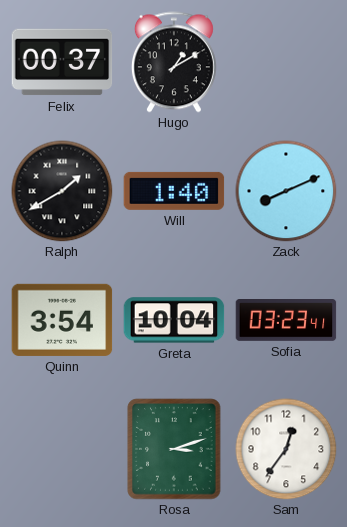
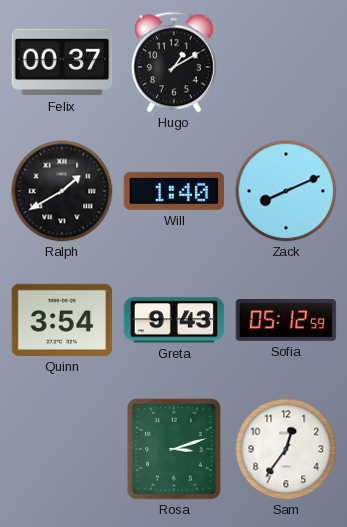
Greta: 10:04 -> 9:43
Sofia: 03:23 -> 05:12
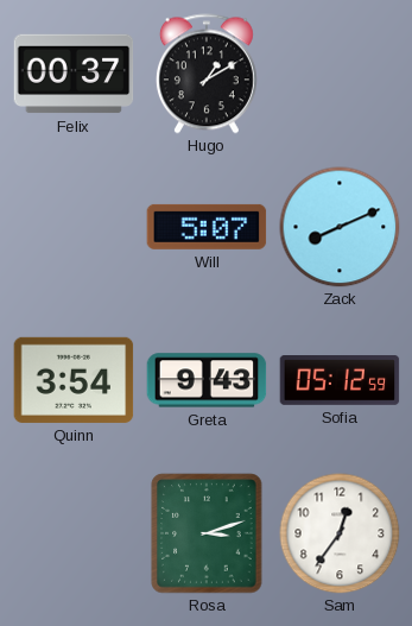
Ralph: 1:40 -> none
Will: 1:40 -> 5:07
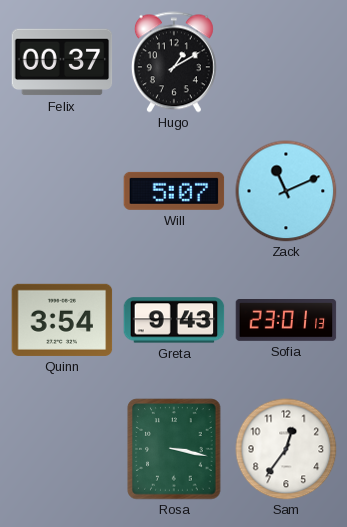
Zack: 8:11 -> 11:11
Sofia: 05:12 -> 23:01
Rosa: 3:12 -> 3:17
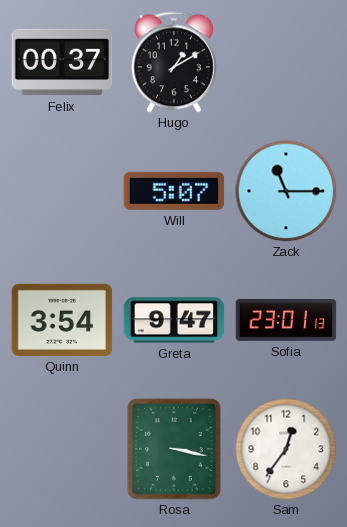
Zack: 11:11 -> 11:15
Greta: 9:43 -> 9:47
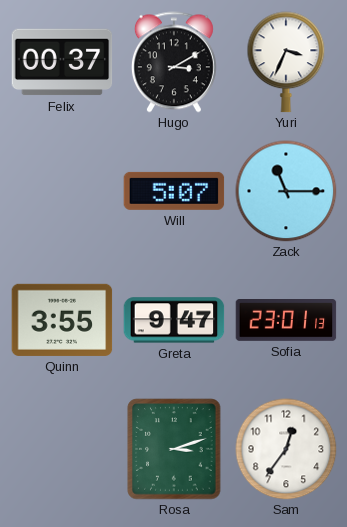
Hugo: 1:10 -> 3:10
Yuri: none -> 3:34
Quinn: 3:54 -> 3:55
Rosa: 3:17 -> 3:12
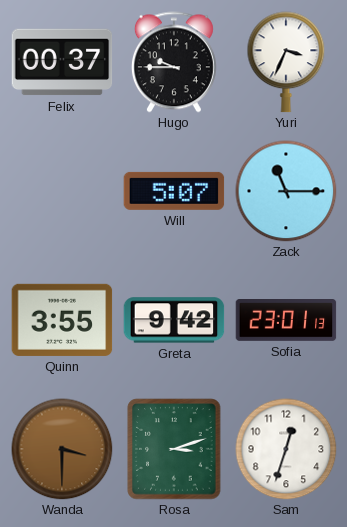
Hugo: 3:10 -> 9:45
Greta: 9:47 -> 9:42
Wanda: none -> 3:30
Sam: 12:36 -> 12:33
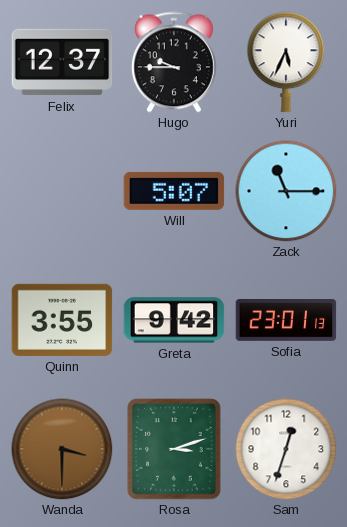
Felix: 00:37 -> 12:37
Yuri: 3:34 -> 5:34
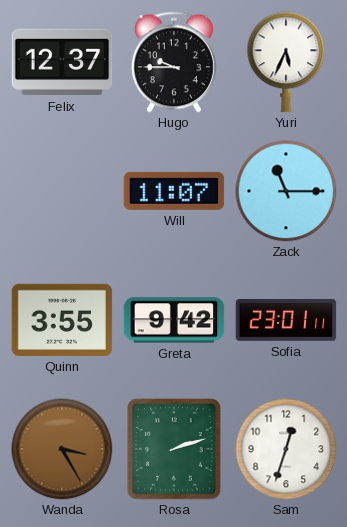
Will: 5:07 -> 11:07
Sofia: 23:01:13 -> 23:01:11
Wanda: 3:30 -> 3:25
Rosa: 3:12 -> 2:12
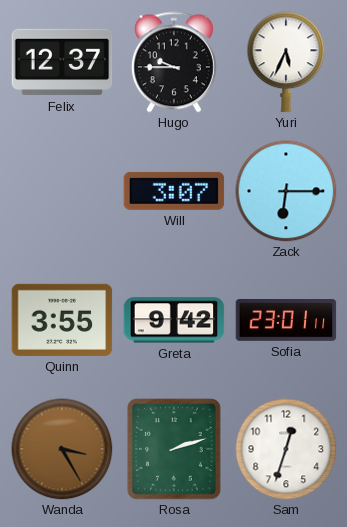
Will: 11:07 -> 3:07
Zack: 11:15 -> 6:15
